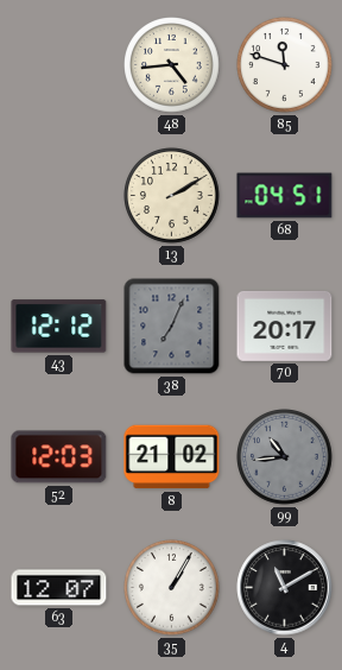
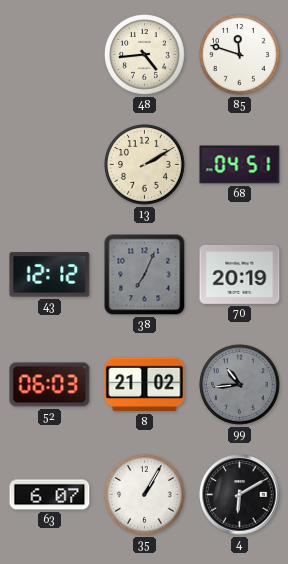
70: 20:17 -> 20:19
52: 12:03 -> 06:03
63: 12:07 -> 6:07
4: 11:10 -> 6:10
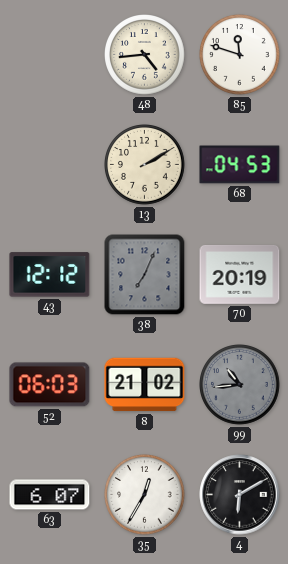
68: 04:51 -> 04:53
35: 1:05 -> 12:35
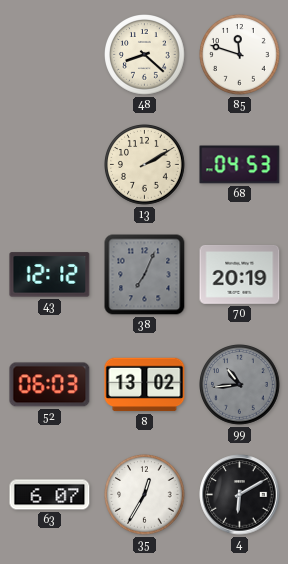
48: 4:44 -> 8:22
8: 21:02 -> 13:02
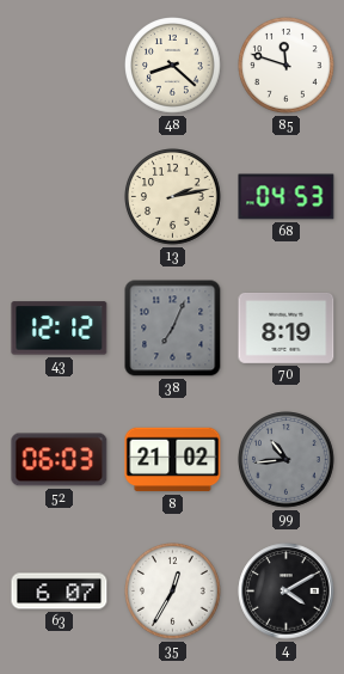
13: 2:10 -> 2:13
70: 20:19 -> 8:19
8: 13:02 -> 21:02
4: 6:10 -> 4:10
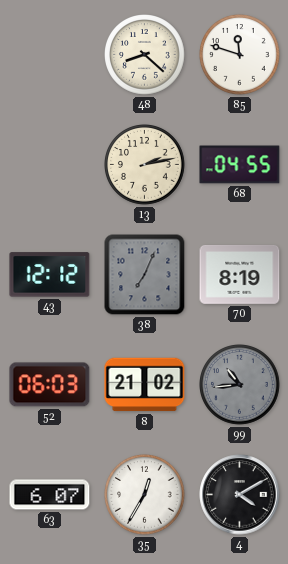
68: 04:53 -> 04:55
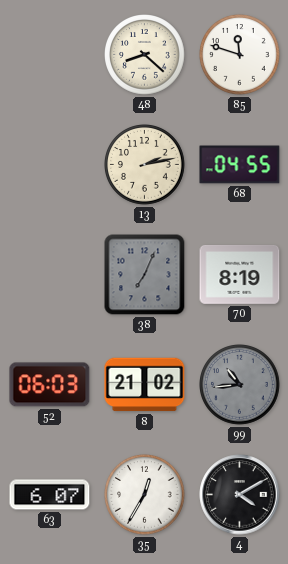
43: 12:12 -> none
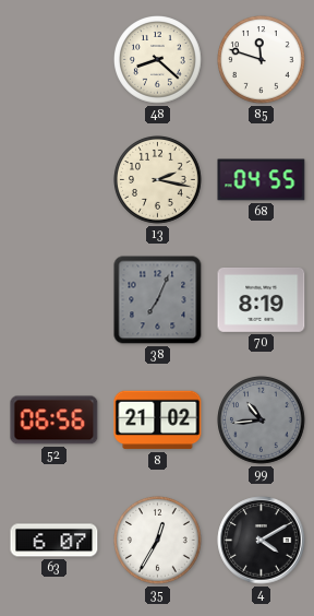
13: 2:13 -> 2:17
52: 06:03 -> 06:56
